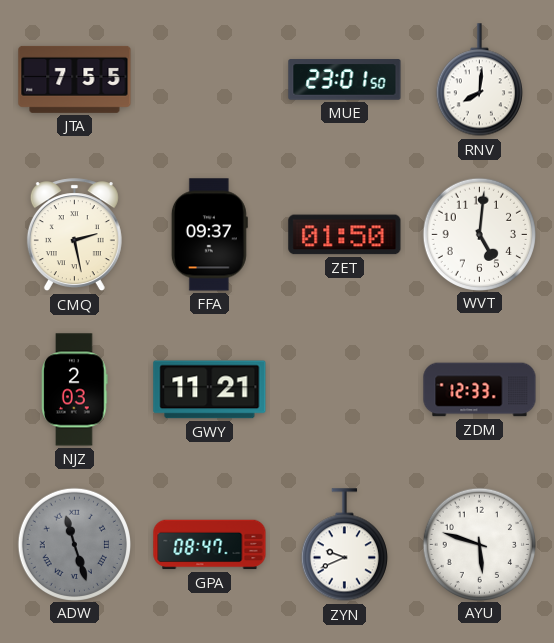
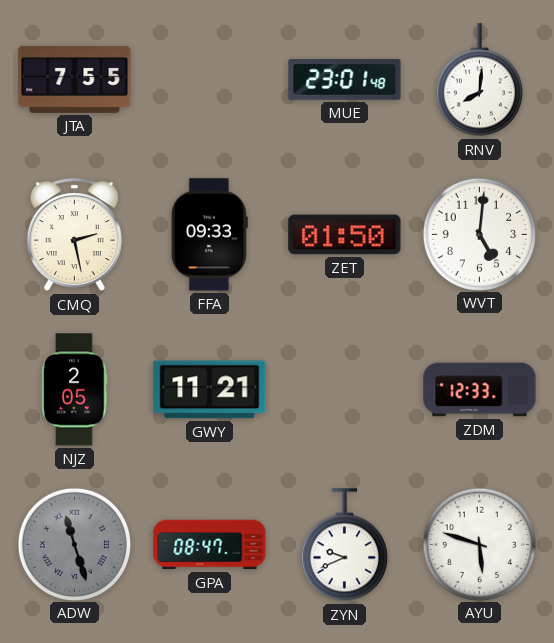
MUE: 23:01:50 -> 23:01:48
FFA: 09:37 -> 09:33
NJZ: 2:03 -> 2:05
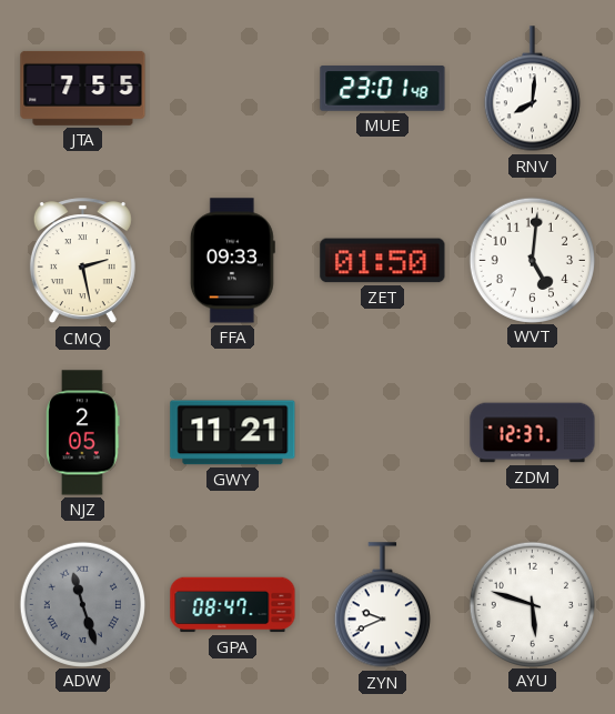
ZDM: 12:33 -> 12:37
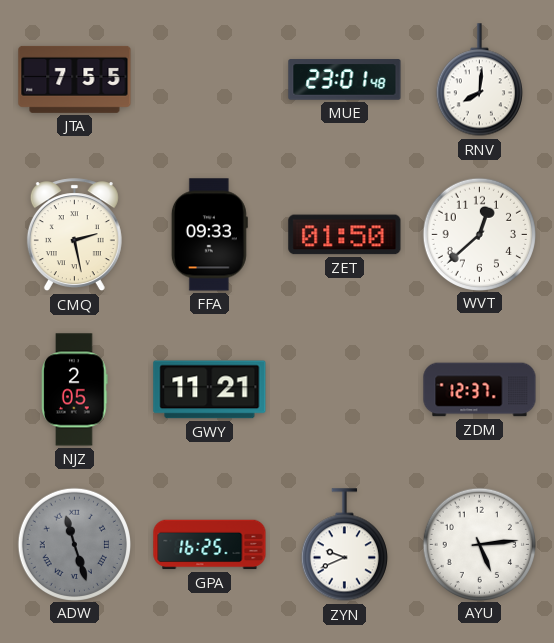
WVT: 5:01 -> 12:38
GPA: 08:47 -> 16:25
AYU: 5:48 -> 5:14
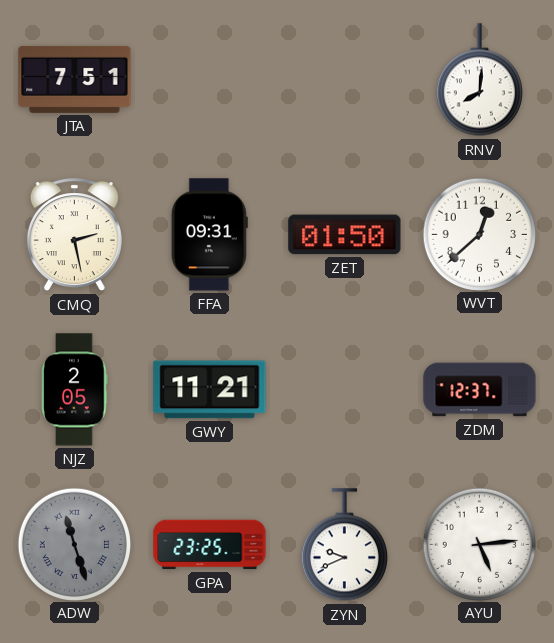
JTA: 7:55 -> 7:51
MUE: 23:01 -> none
FFA: 09:33 -> 09:31
GPA: 16:25 -> 23:25
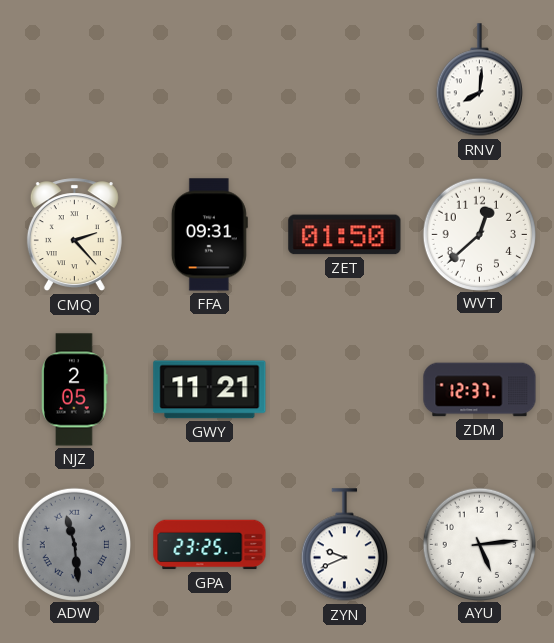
JTA: 7:51 -> none
CMQ: 2:28 -> 2:23
ADW: 11:27 -> 11:29
